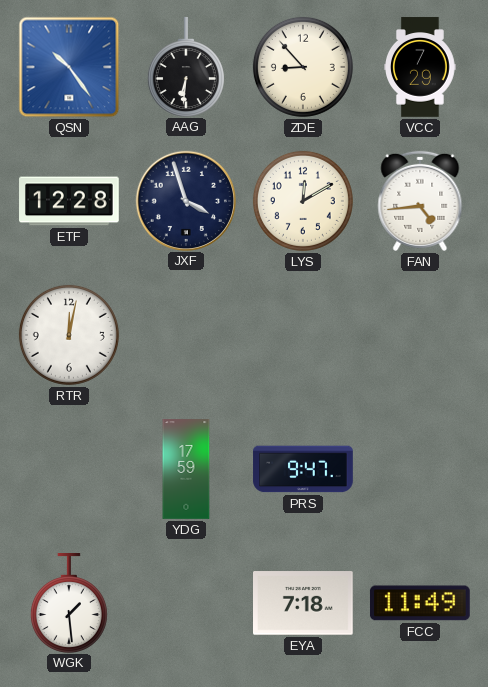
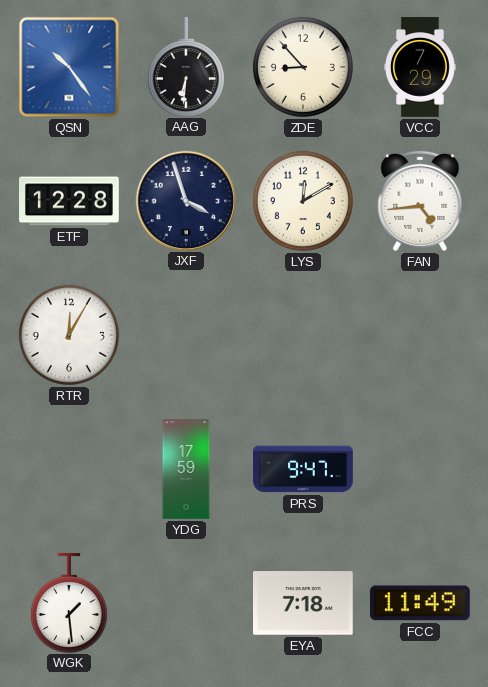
RTR: 12:02 -> 12:05
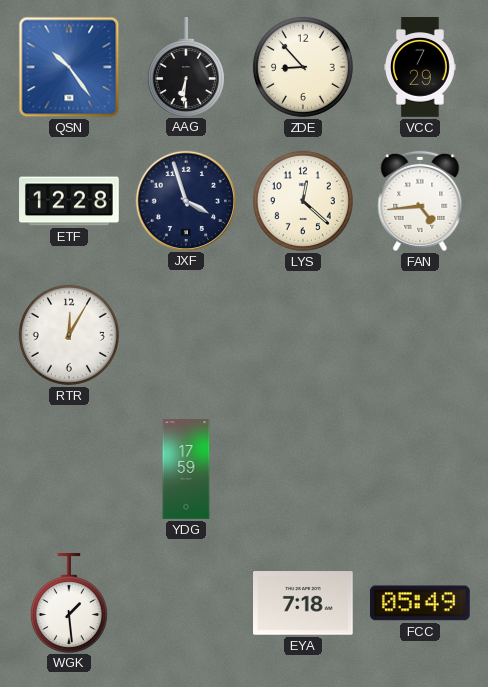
LYS: 12:10 -> 12:22
PRS: 9:47 -> none
FCC: 11:49 -> 05:49
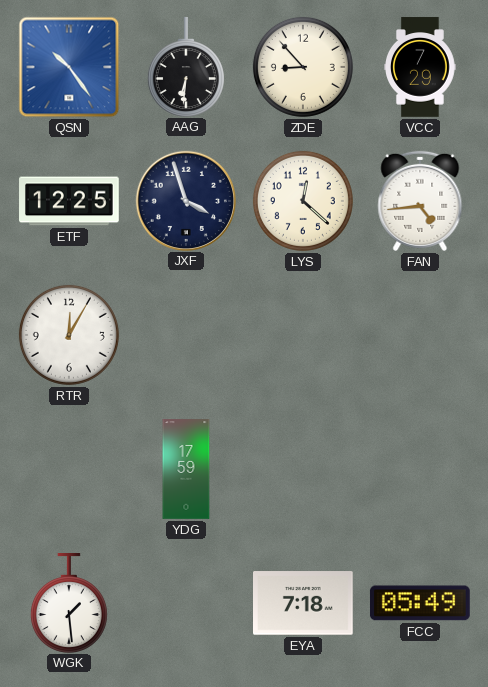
ETF: 12:28 -> 12:25
